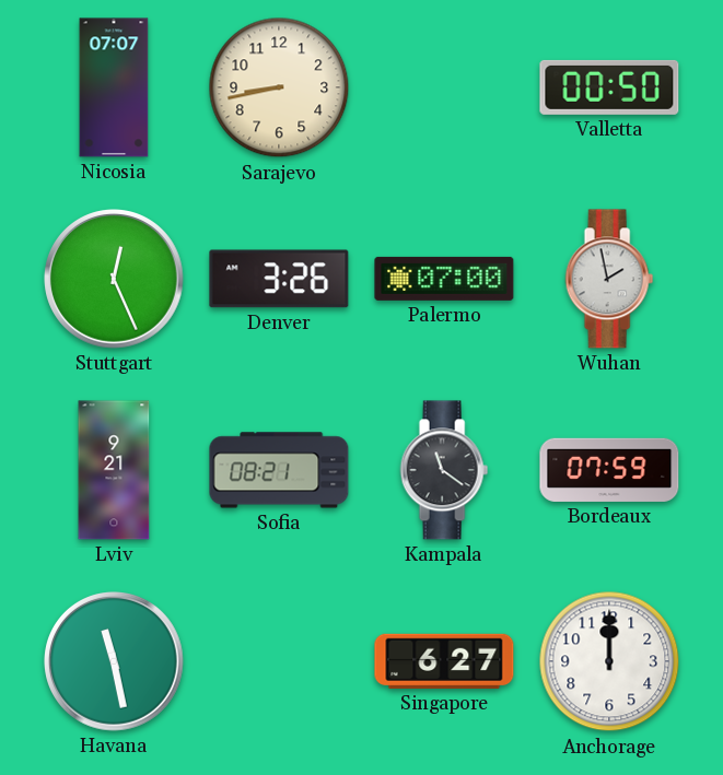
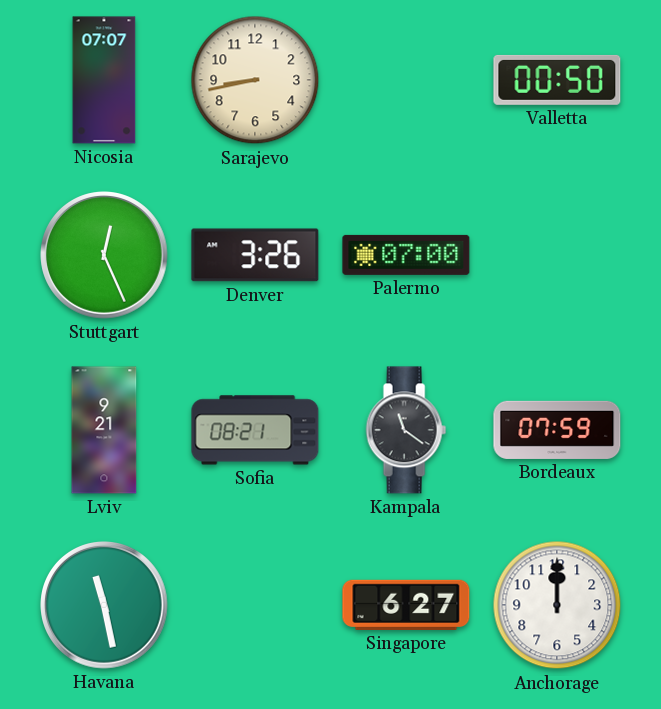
Wuhan: 1:58 -> none
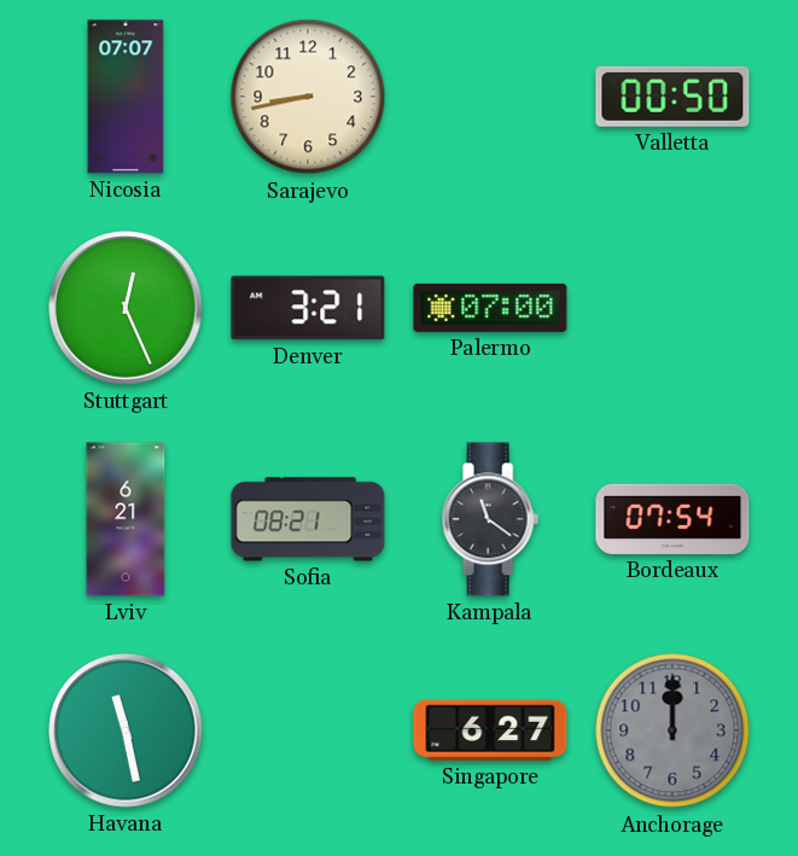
Denver: 3:26 -> 3:21
Lviv: 9:21 -> 6:21
Bordeaux: 07:59 -> 07:54
Anchorage dial: white -> grey
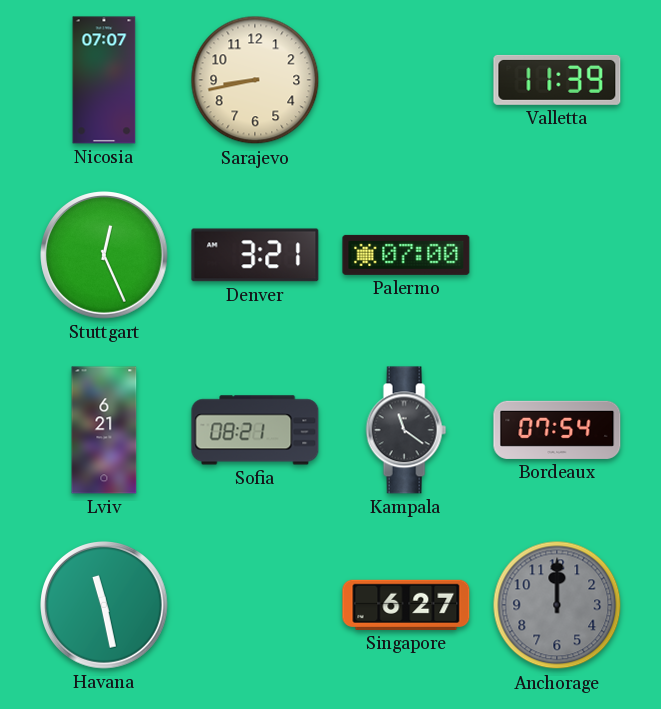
Valletta: 00:50 -> 11:39
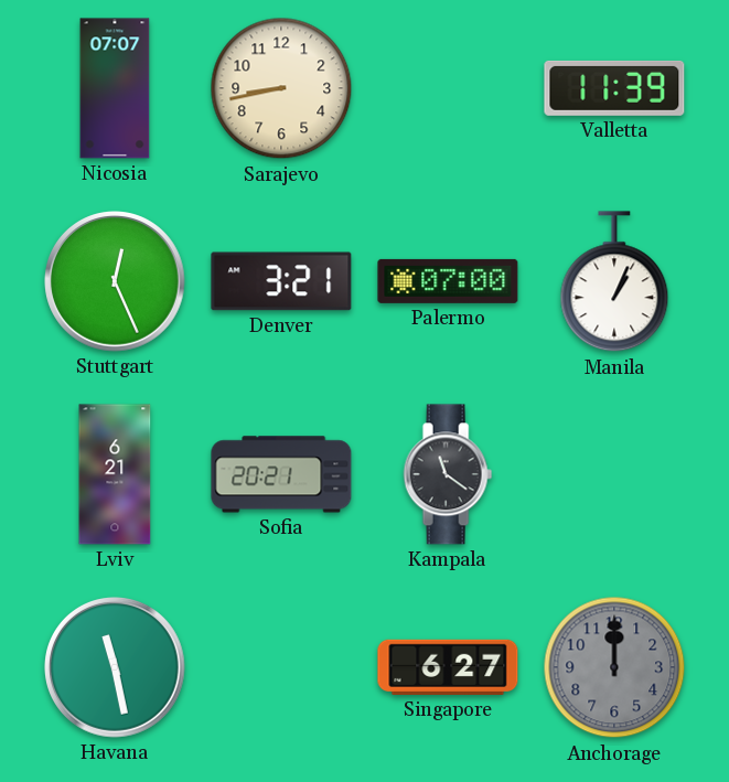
Manila: none -> 1:04
Sofia: 08:21 -> 20:21
Bordeaux: 07:54 -> none
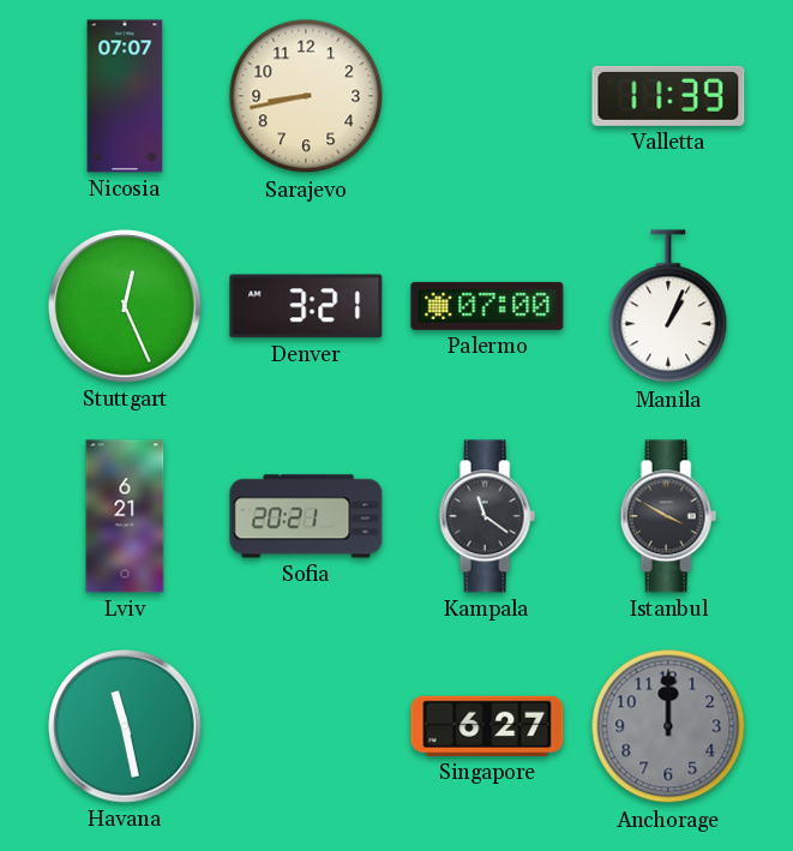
Istanbul: none -> 3:50
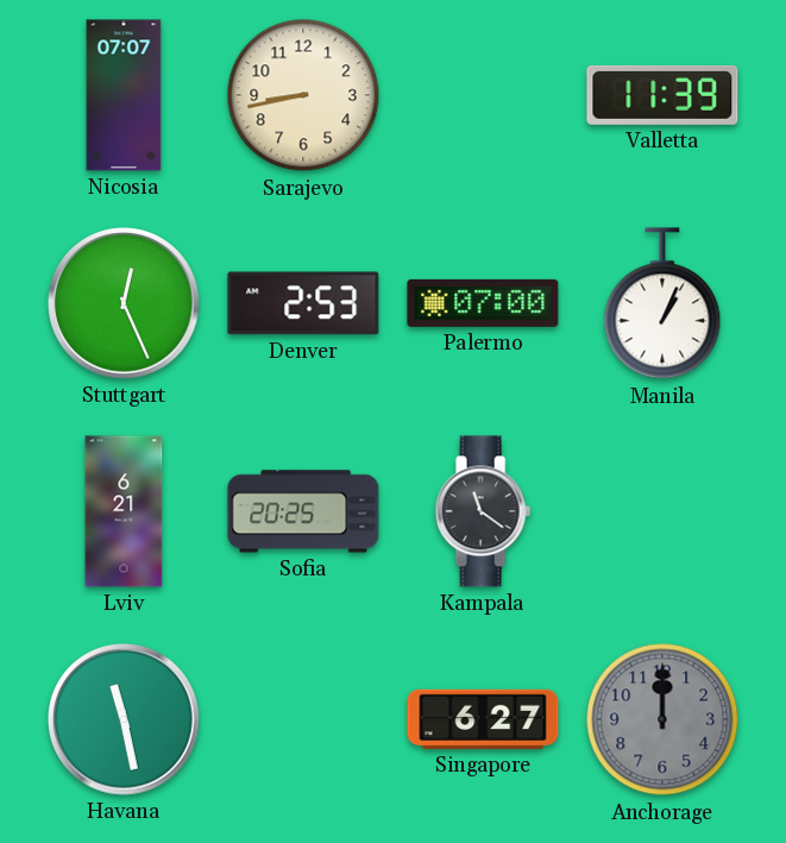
Denver: 3:21 -> 2:53
Sofia: 20:21 -> 20:25
Istanbul: 3:50 -> none
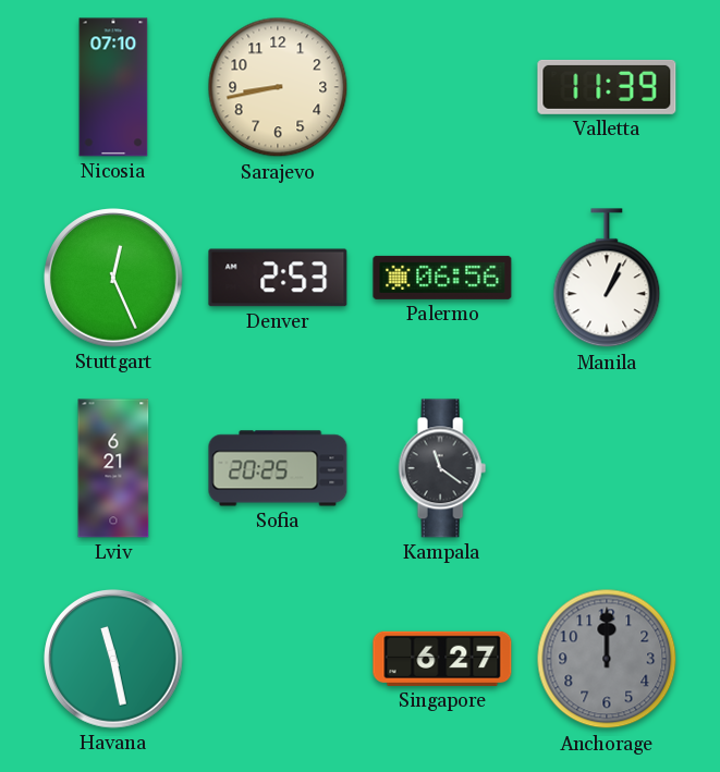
Nicosia: 07:07 -> 07:10
Palermo: 07:00 -> 06:56
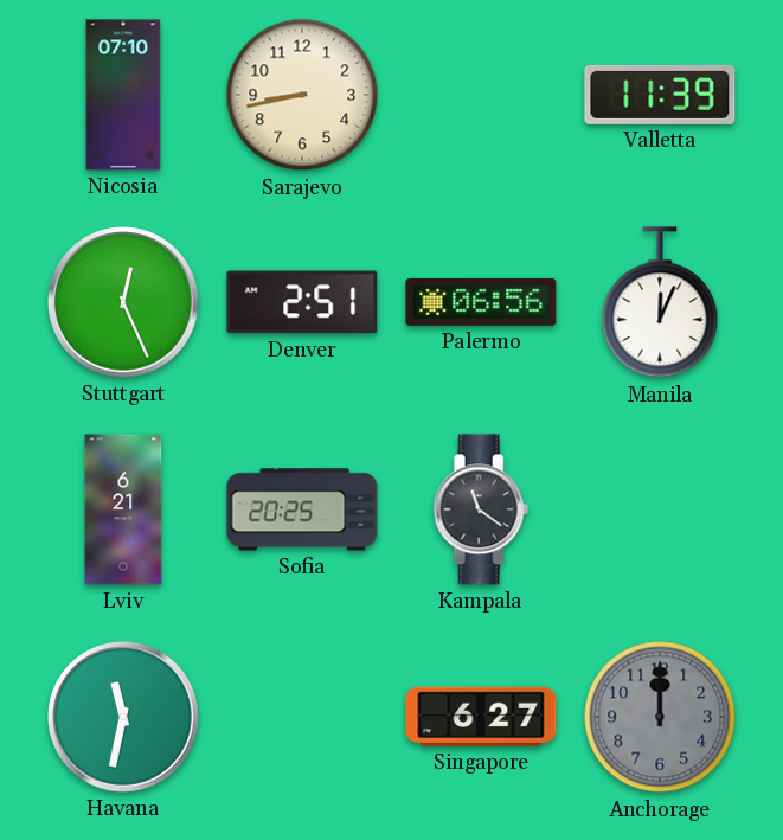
Denver: 2:53 -> 2:51
Manila: 1:04 -> 12:04
Havana: 11:28 -> 11:32
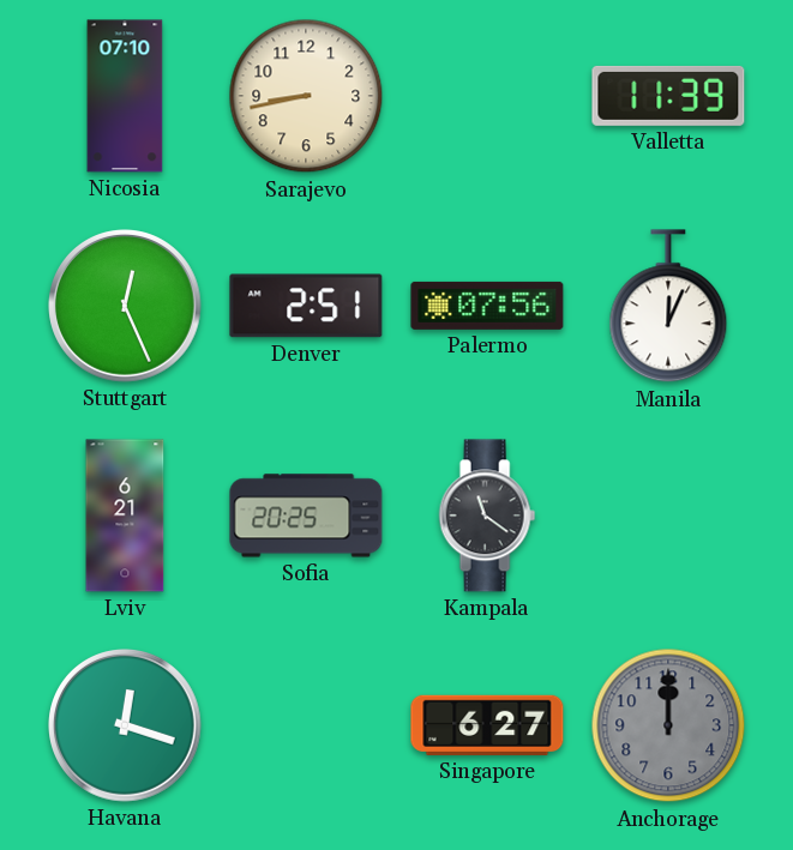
Palermo: 06:56 -> 07:56
Havana: 11:32 -> 12:18
